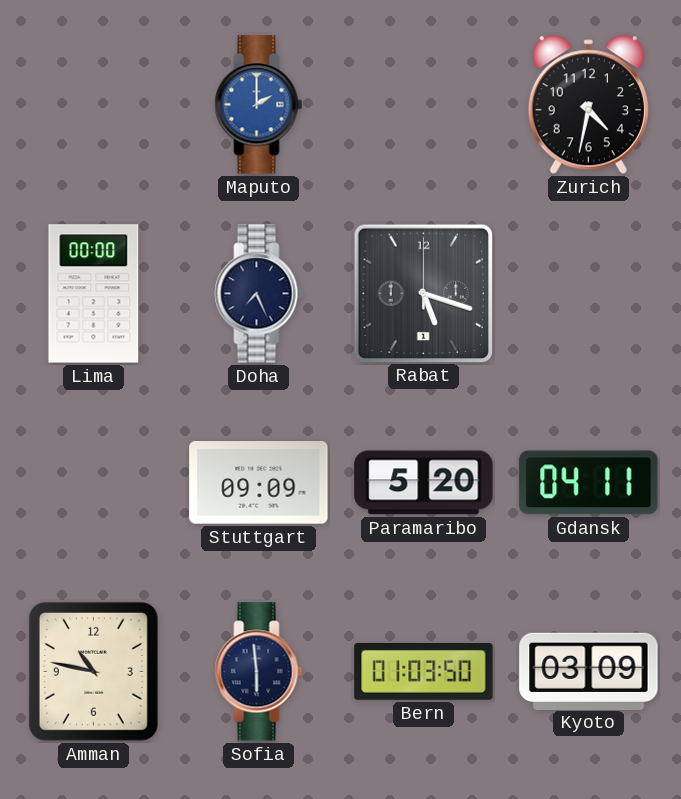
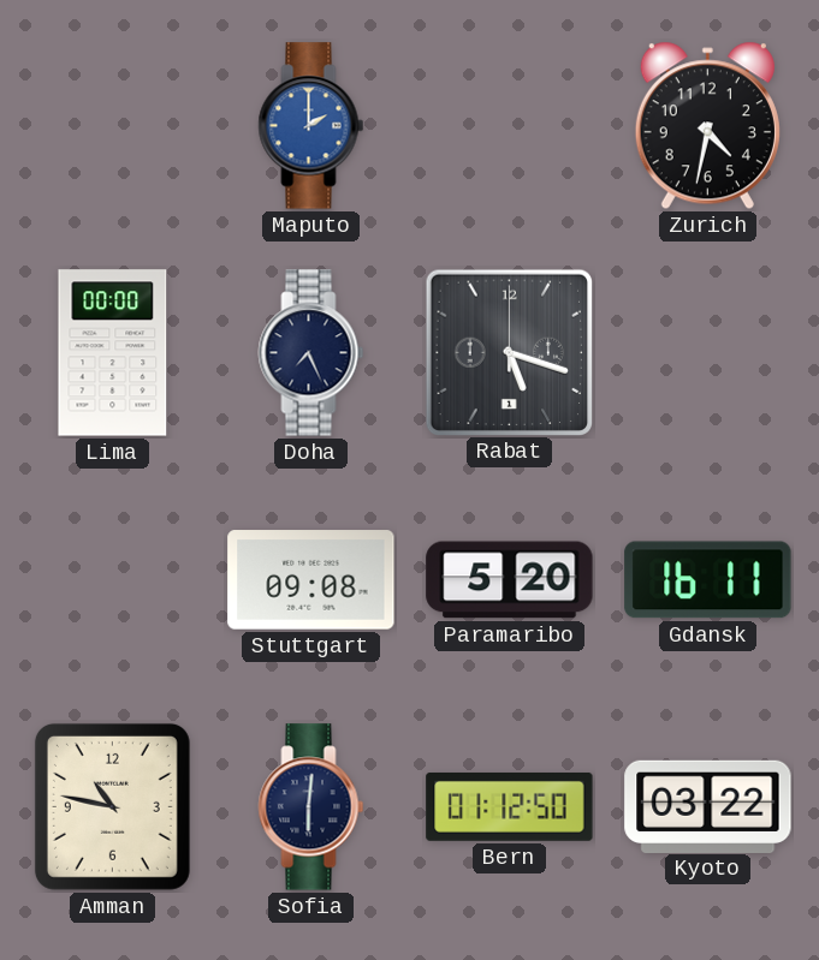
Stuttgart: 09:09 -> 09:08
Gdansk: 04:11 -> 16:11
Sofia: 5:59 -> 6:01
Bern: 01:03 -> 01:12
Kyoto: 03:09 -> 03:22
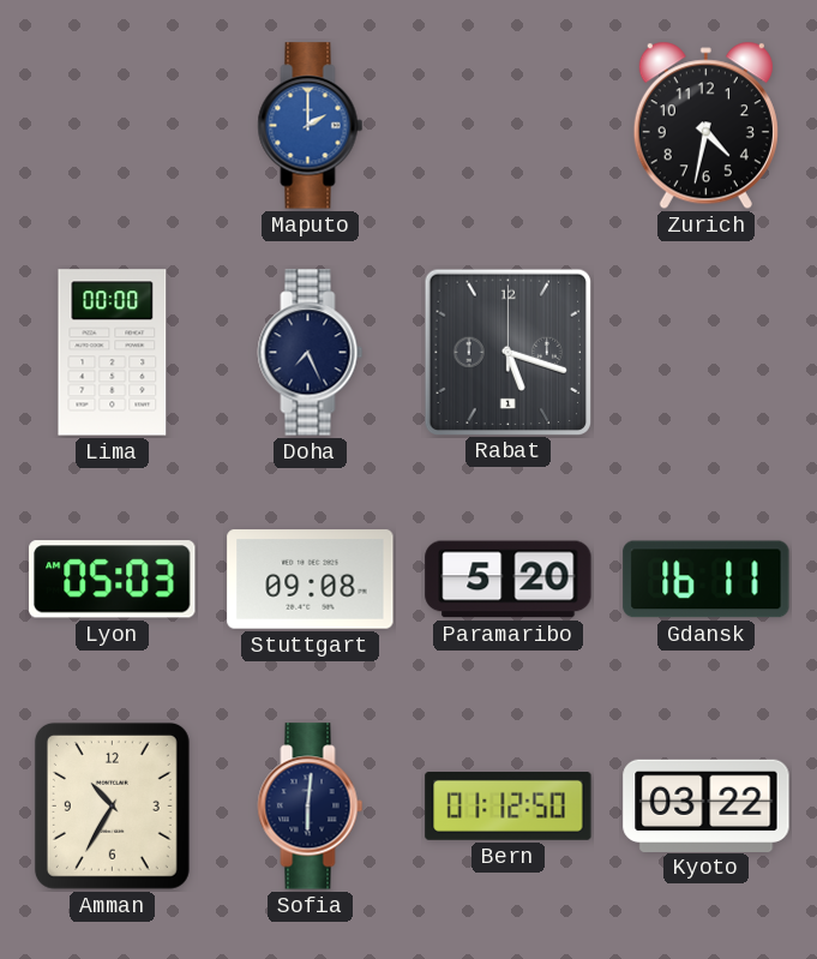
Lyon: none -> 05:03
Amman: 10:47 -> 10:35
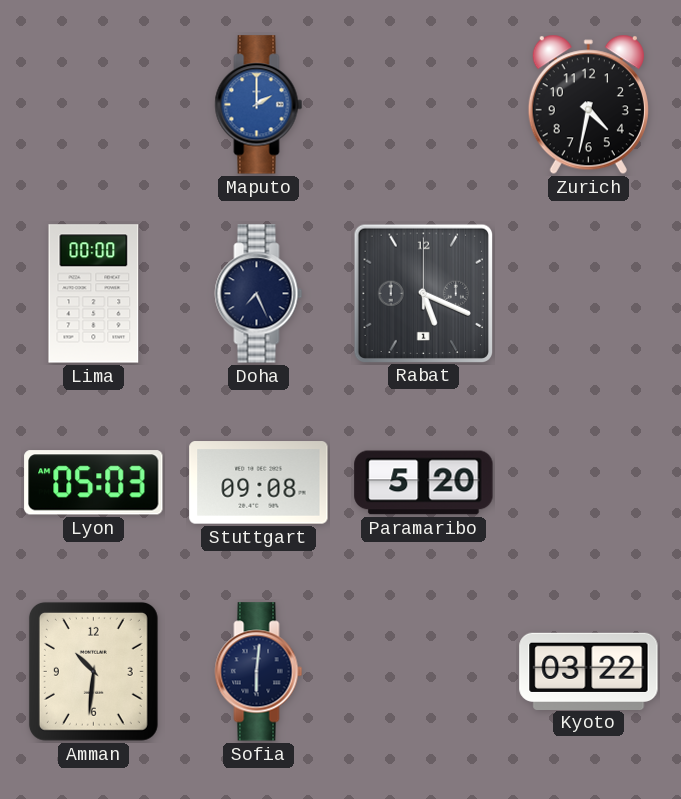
Rabat: 5:18 -> 5:19
Gdansk: 16:11 -> none
Amman: 10:35 -> 10:31
Bern: 01:12 -> none
